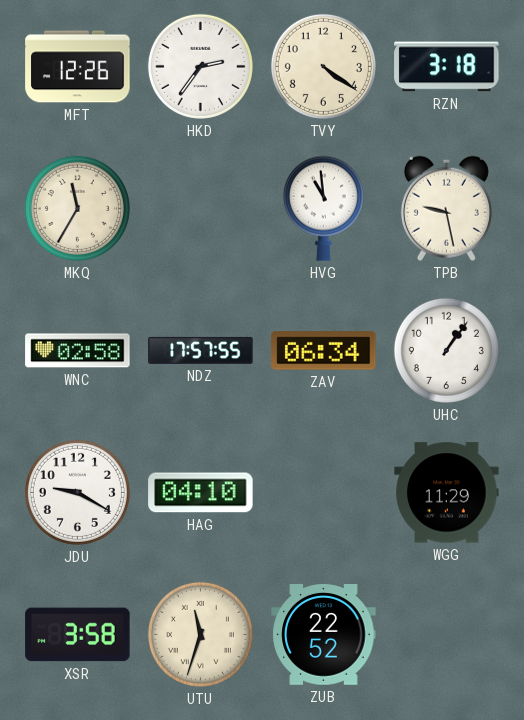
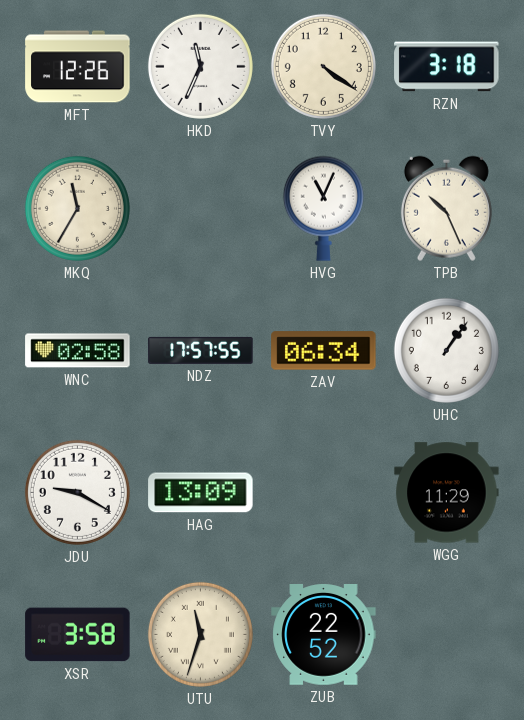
HKD: 2:36 -> 11:34
HVG: 10:59 -> 11:04
TPB: 9:28 -> 10:26
HAG: 04:10 -> 13:09
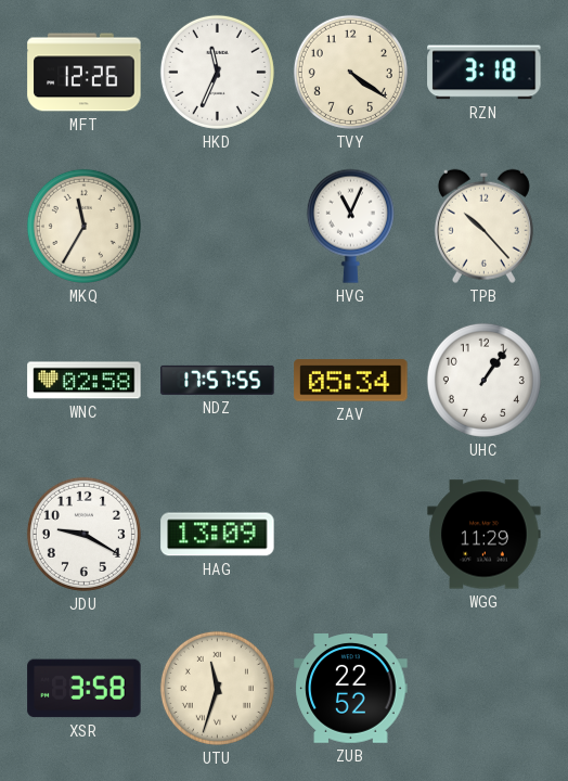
TPB: 10:26 -> 10:23
ZAV: 06:34 -> 05:34
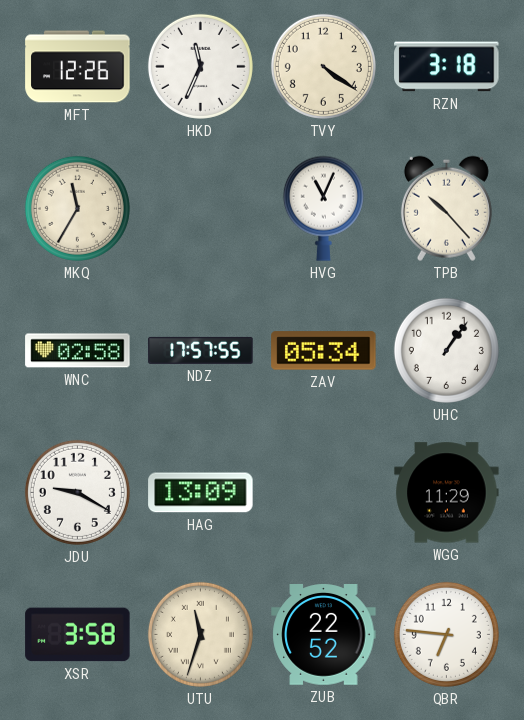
QBR: none -> 6:46
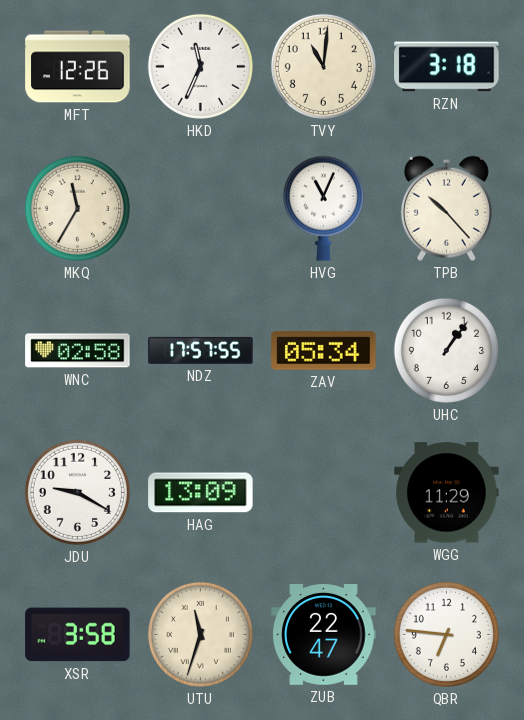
TVY: 4:21 -> 11:01
ZUB: 22:52 -> 22:47
